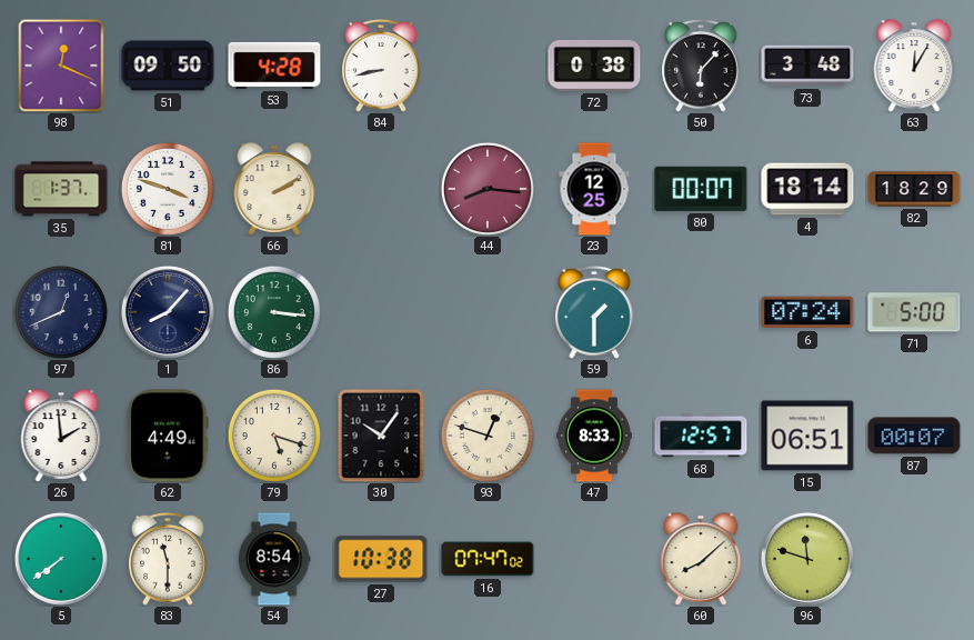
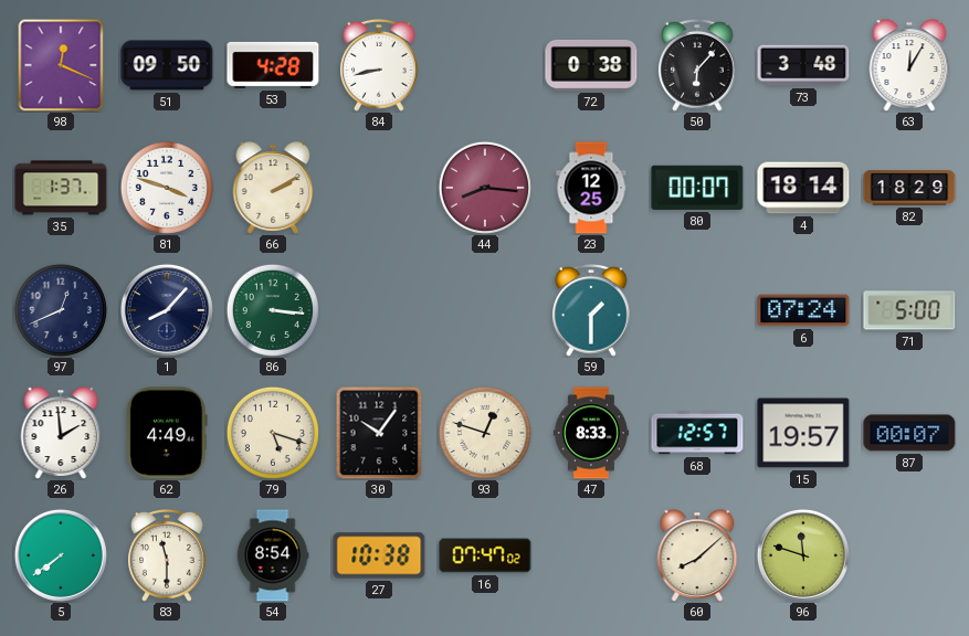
15: 06:51 -> 19:57
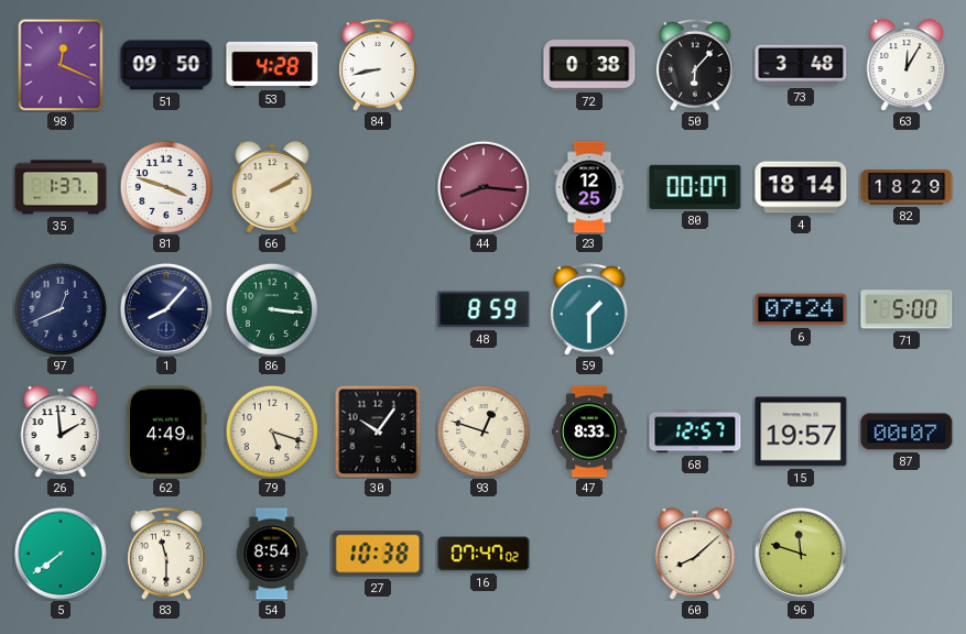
48: none -> 8:59
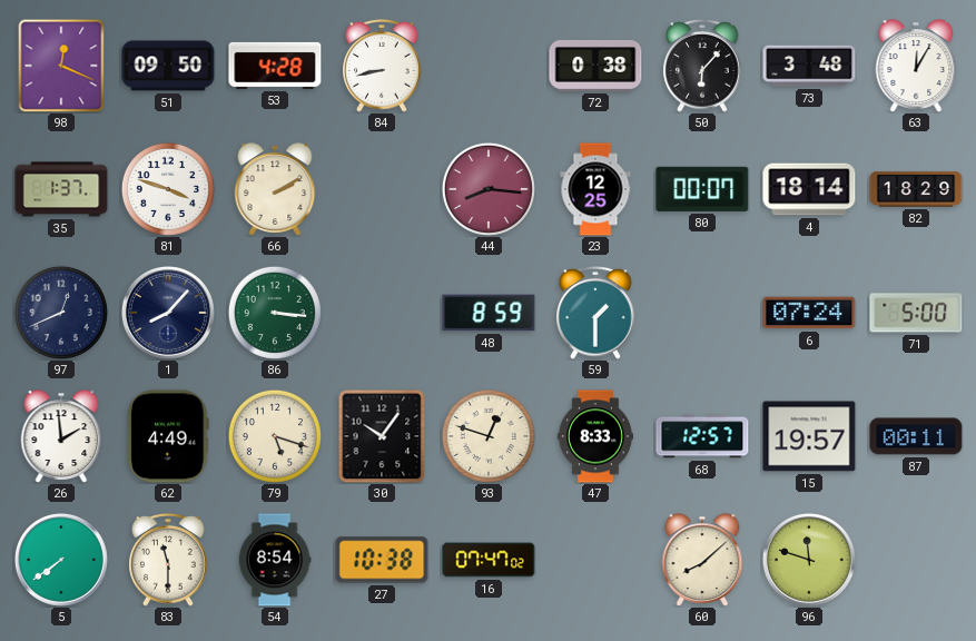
87: 00:07 -> 00:11
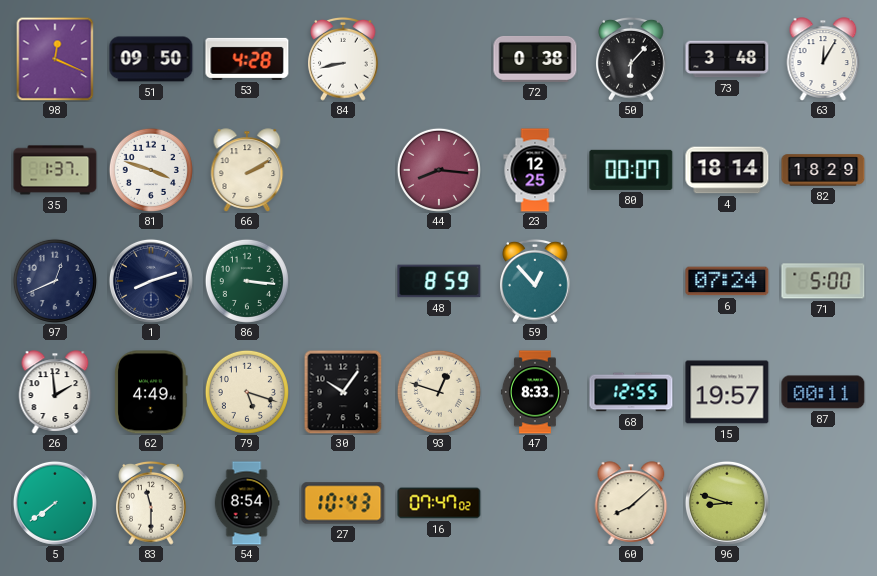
1: 8:07 -> 8:12
59: 1:30 -> 12:53
68: 12:57 -> 12:55
27: 10:38 -> 10:43
96: 11:48 -> 8:48
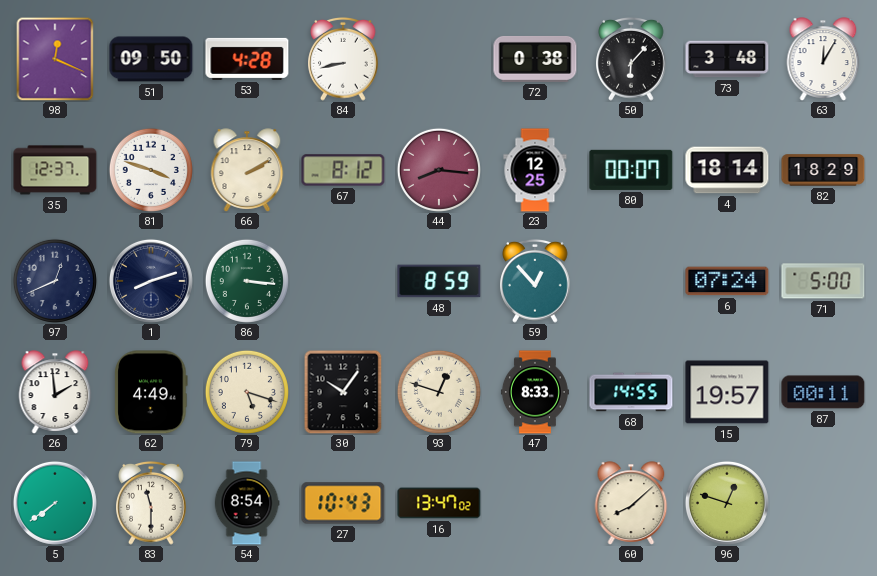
35: 1:37 -> 12:37
67: none -> 8:12
68: 12:55 -> 14:55
16: 07:47 -> 13:47
96: 8:48 -> 12:48
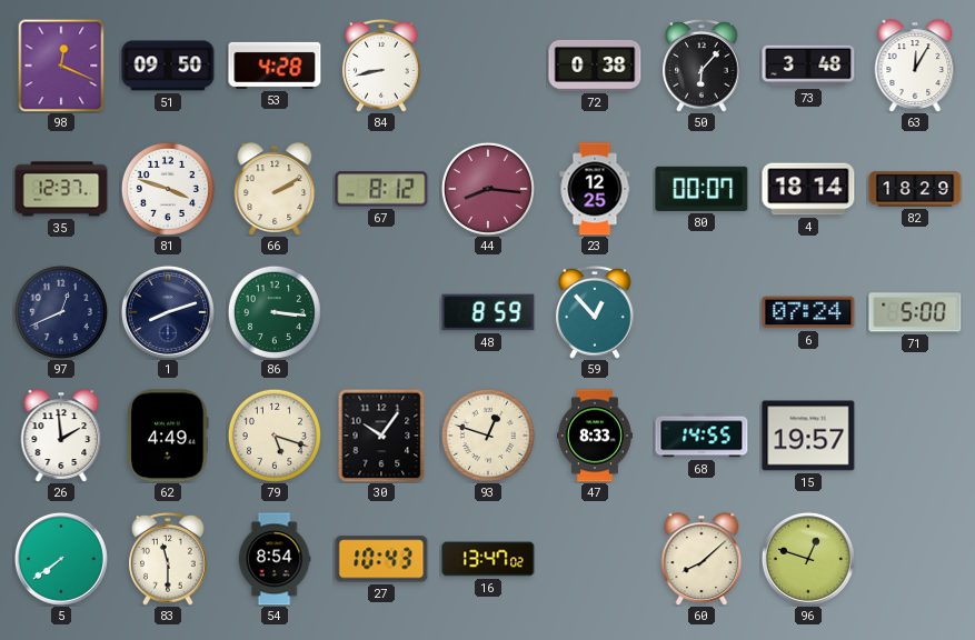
87: 00:11 -> none
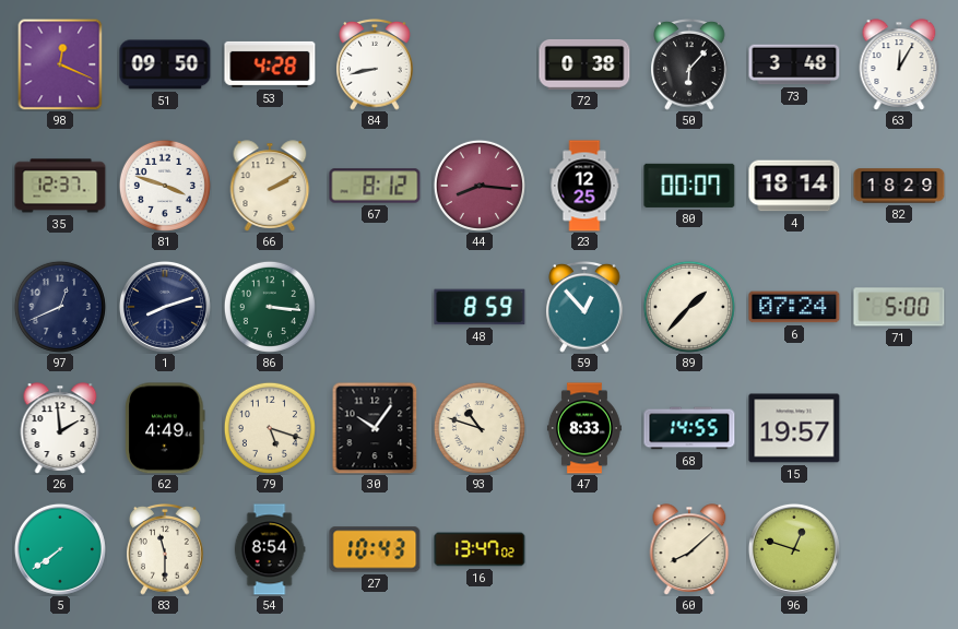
89: none -> 1:37
93: 12:48 -> 10:48
